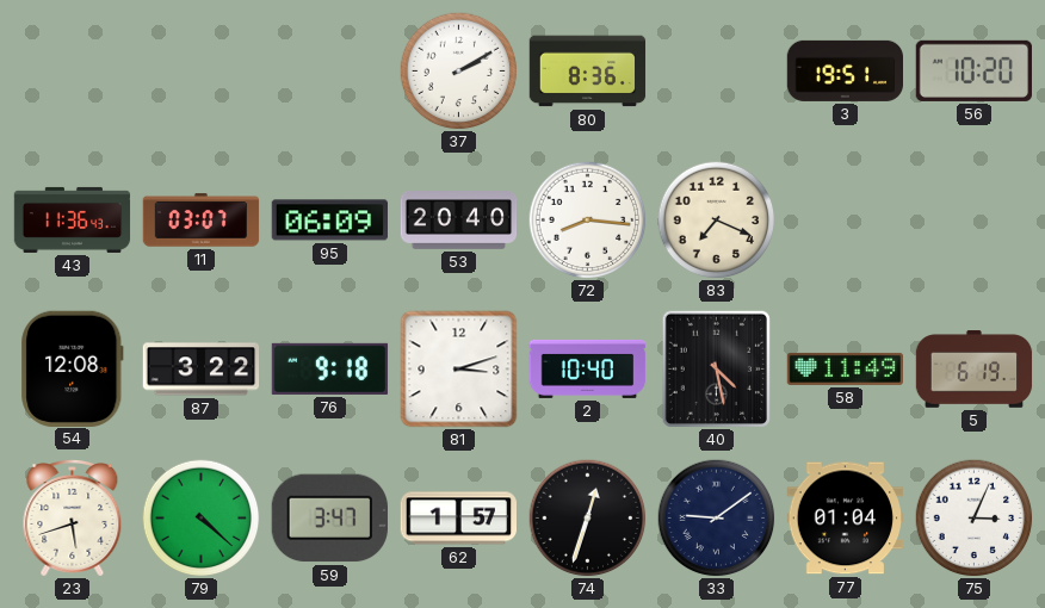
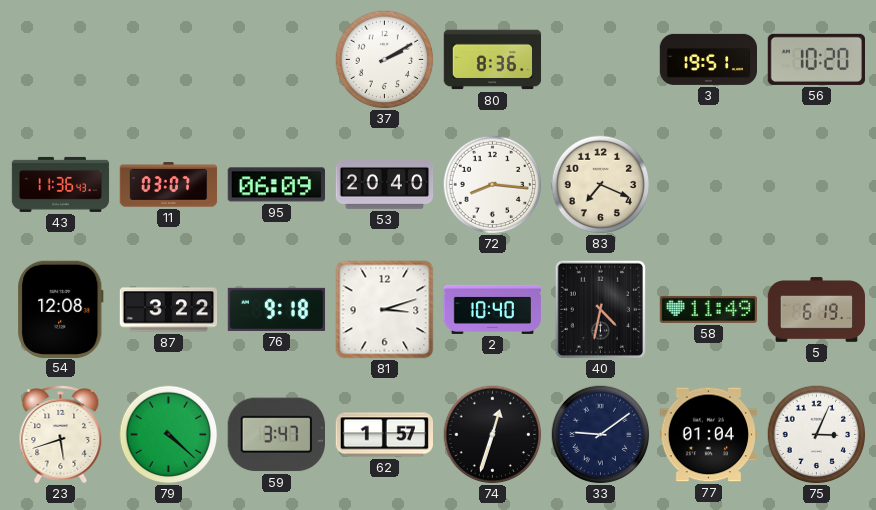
40: 4:28 -> 4:32
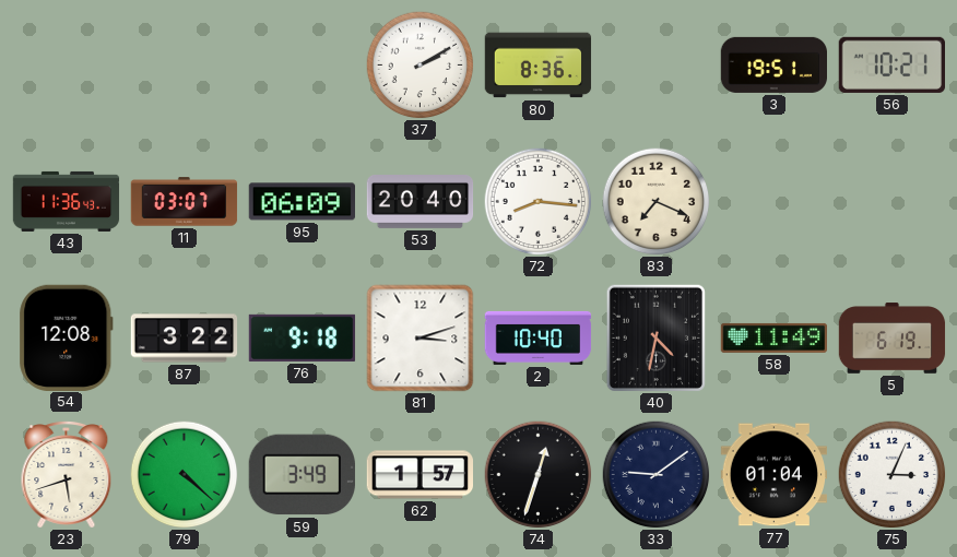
56: 10:20 -> 10:21
59: 3:47 -> 3:49
